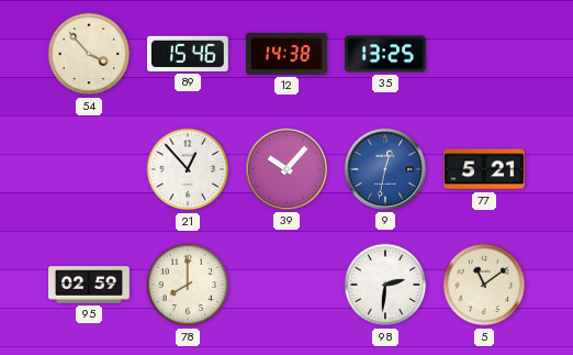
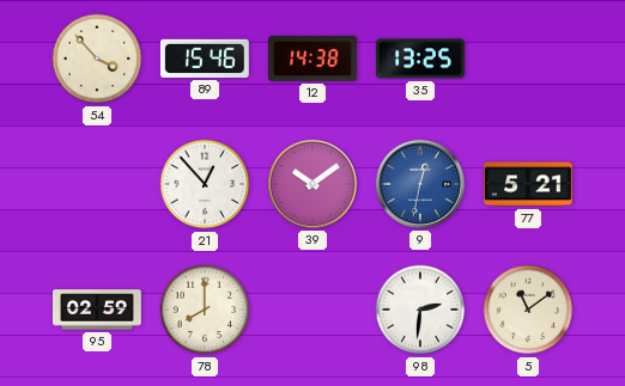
39: 10:07 -> 10:09
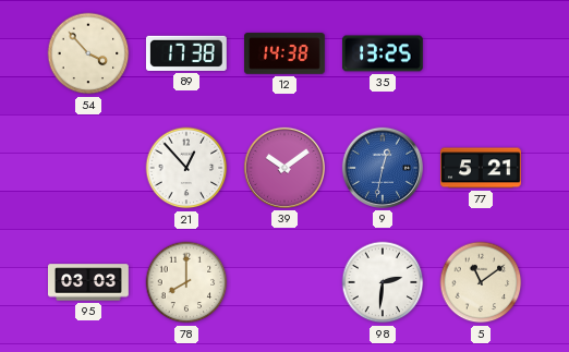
89: 15:46 -> 17:38
95: 02:59 -> 03:03
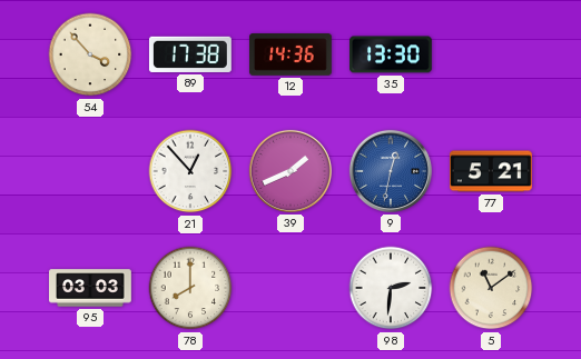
12: 14:38 -> 14:36
35: 13:25 -> 13:30
39: 10:09 -> 1:41
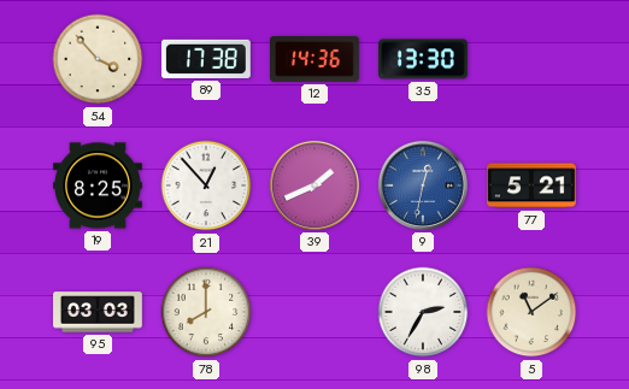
19: none -> 8:25
98: 2:31 -> 2:35
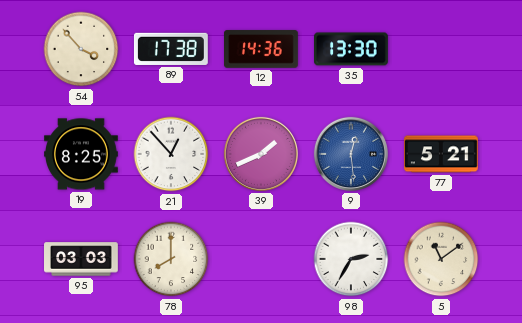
9: 12:32 -> 12:29
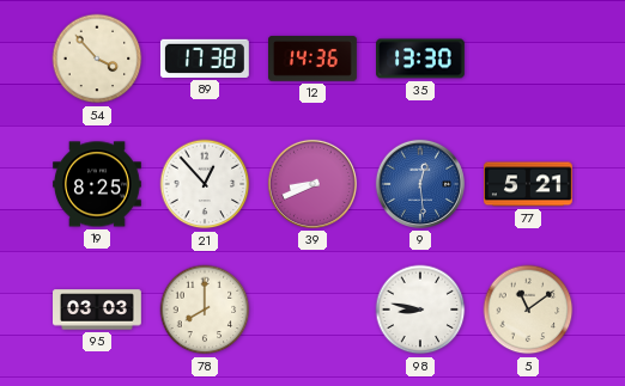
39: 1:41 -> 8:41
98: 2:35 -> 8:47
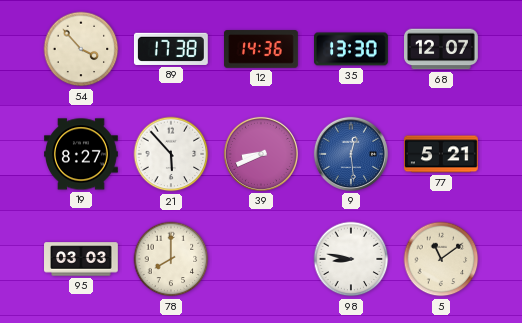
68: none -> 12:07
19: 8:25 -> 8:27
21: 12:53 -> 5:53
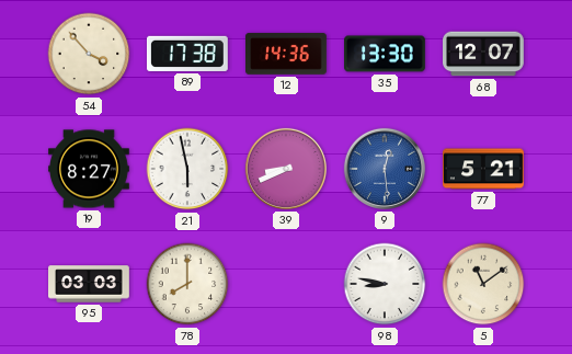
21: 5:53 -> 5:58
